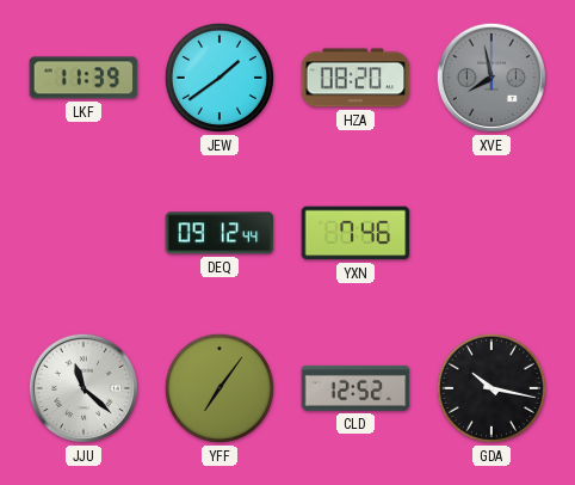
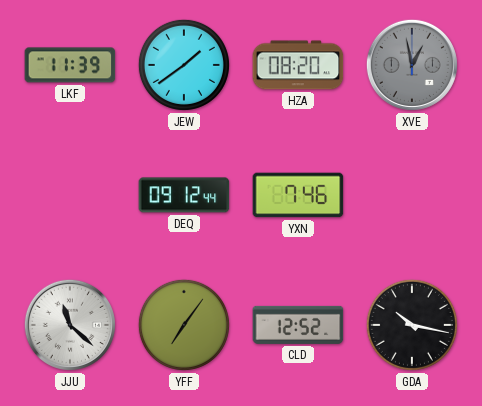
XVE: 7:58 -> 12:58
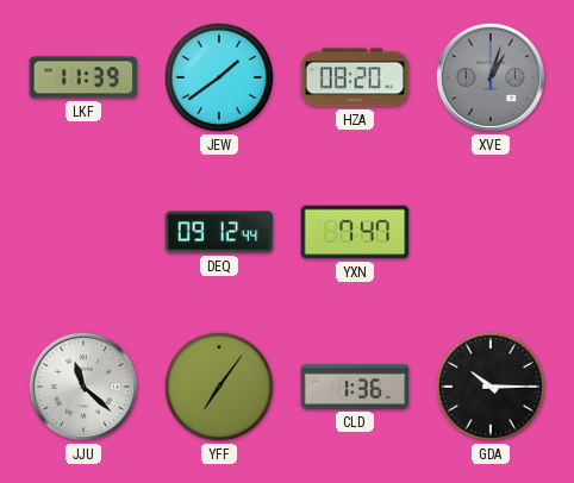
XVE: 12:58 -> 1:03
YXN: 7:46 -> 7:47
CLD: 12:52 -> 1:36
GDA: 10:17 -> 10:15
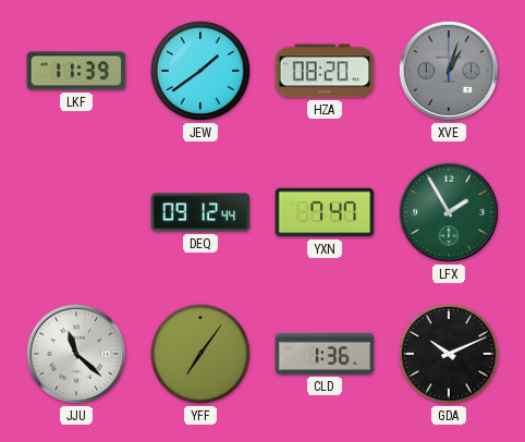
LFX: none -> 1:55
GDA: 10:15 -> 10:11
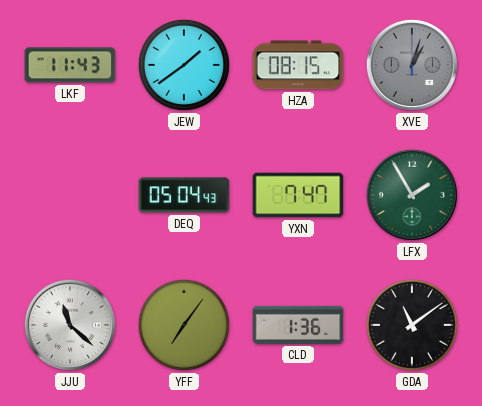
LKF: 11:39 -> 11:43
HZA: 08:20 -> 08:15
DEQ: 09:12 -> 05:04
GDA: 10:11 -> 11:09
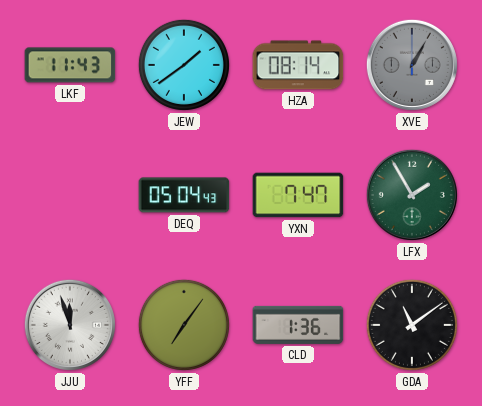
HZA: 08:15 -> 08:14
XVE: 1:03 -> 1:05
JJU: 11:22 -> 11:57
